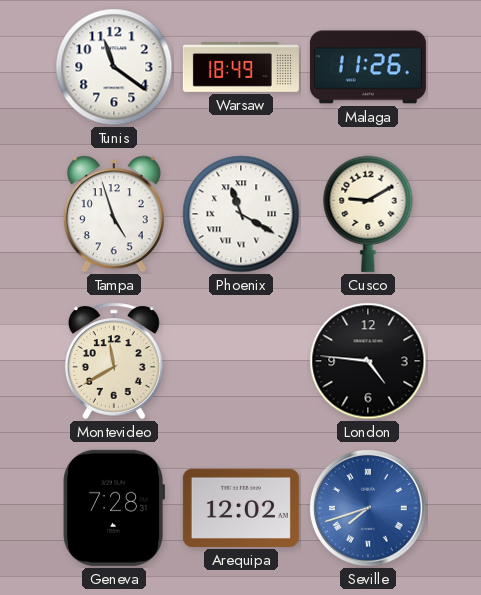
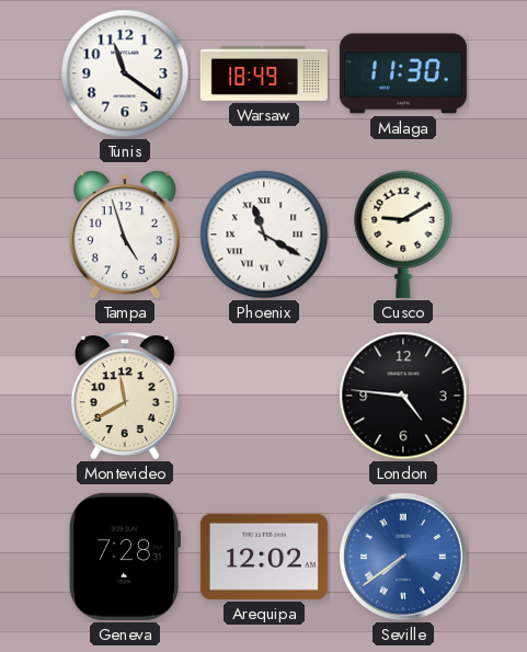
Malaga: 11:26 -> 11:30
Seville: 7:42 -> 7:39
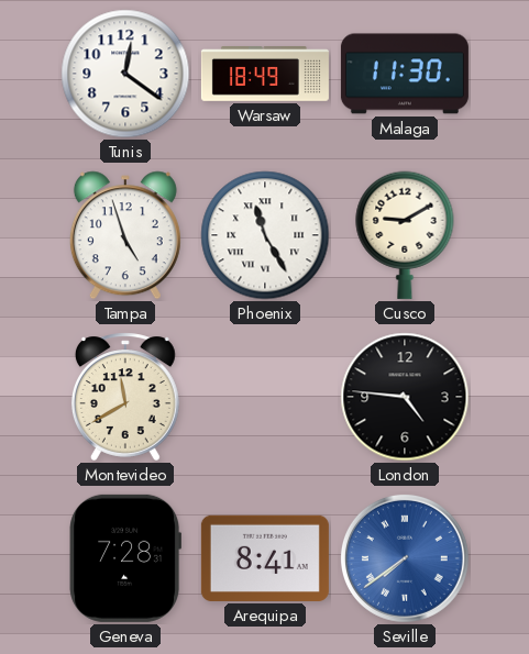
Tunis: 11:21 -> 12:21
Phoenix: 11:20 -> 11:25
Arequipa: 12:02 -> 8:41
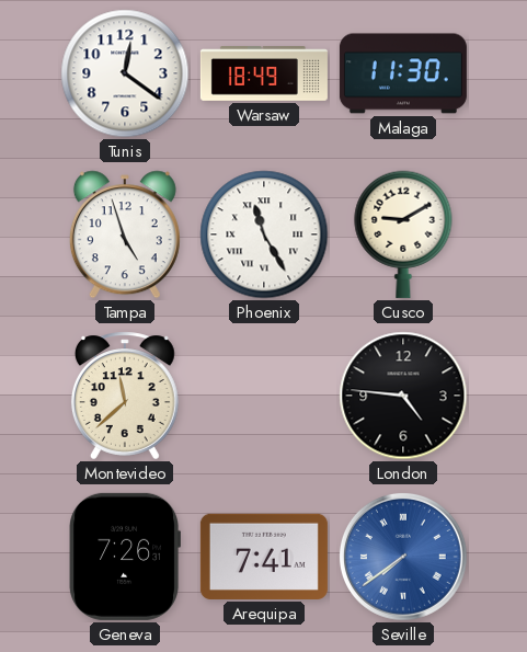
Montevideo: 11:40 -> 11:38
Geneva: 7:28 -> 7:26
Arequipa: 8:41 -> 7:41
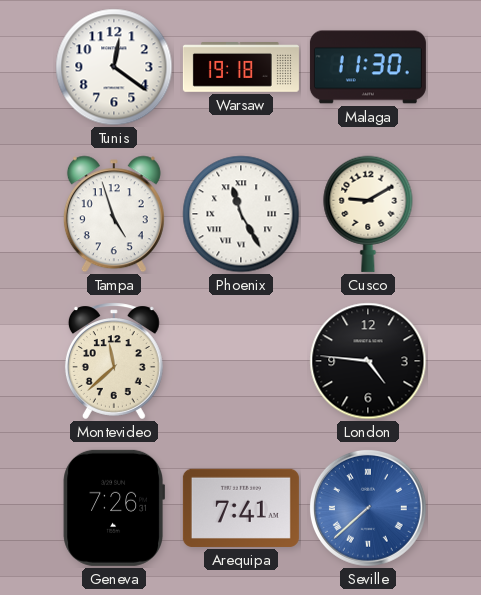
Warsaw: 18:49 -> 19:18
Seville: 7:39 -> 7:38
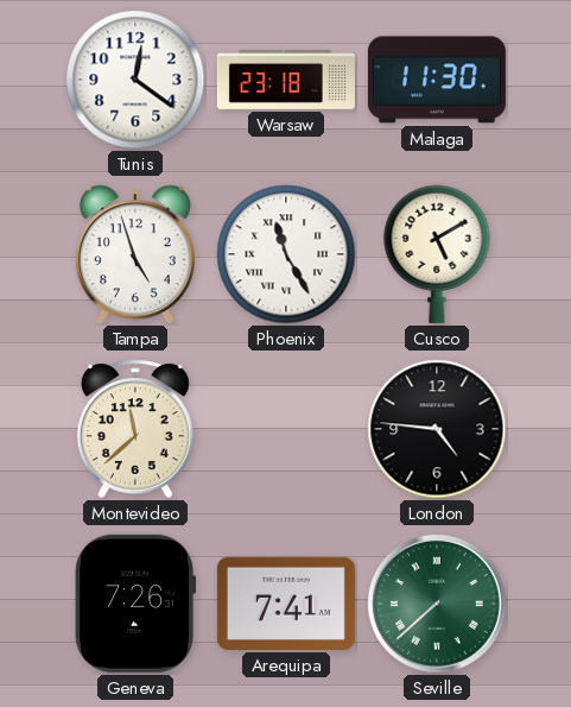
Warsaw: 19:18 -> 23:18
Cusco: 9:10 -> 5:10
Seville dial: blue -> green
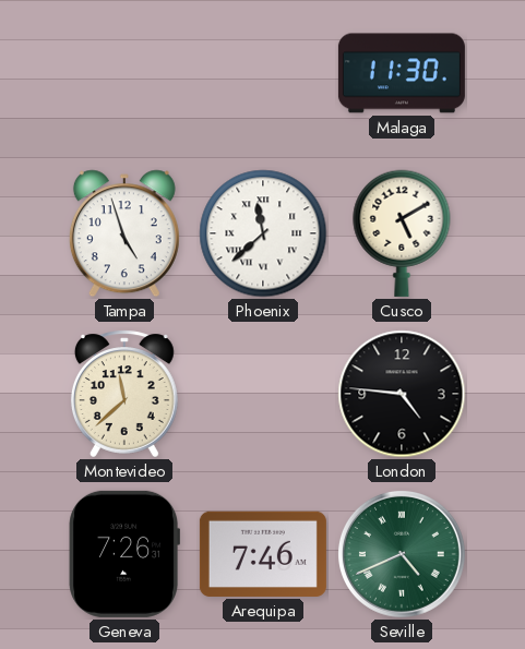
Tunis: 12:21 -> none
Warsaw: 23:18 -> none
Phoenix: 11:25 -> 11:38
Arequipa: 7:41 -> 7:46
Seville: 7:38 -> 4:41
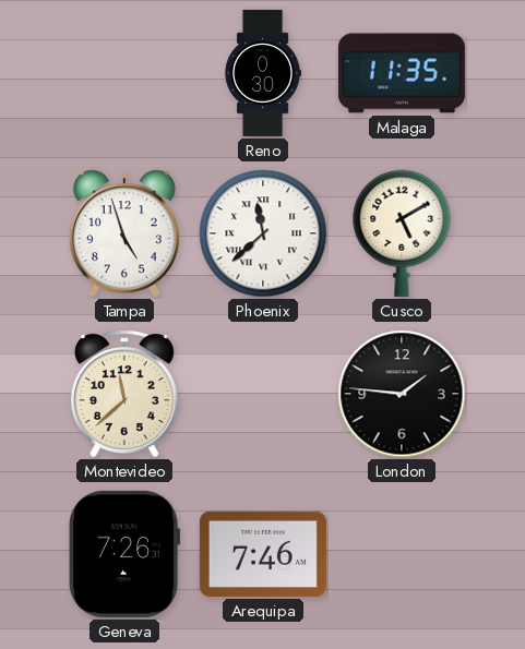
Reno: none -> 0:30
Malaga: 11:30 -> 11:35
London: 4:46 -> 1:46
Seville: 4:41 -> none
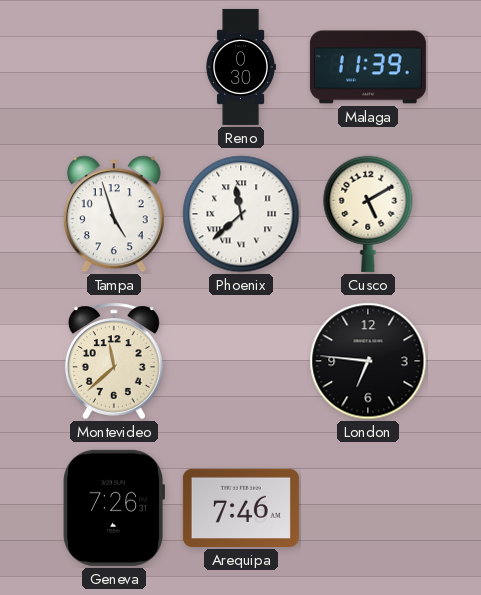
Malaga: 11:35 -> 11:39
London: 1:46 -> 6:46
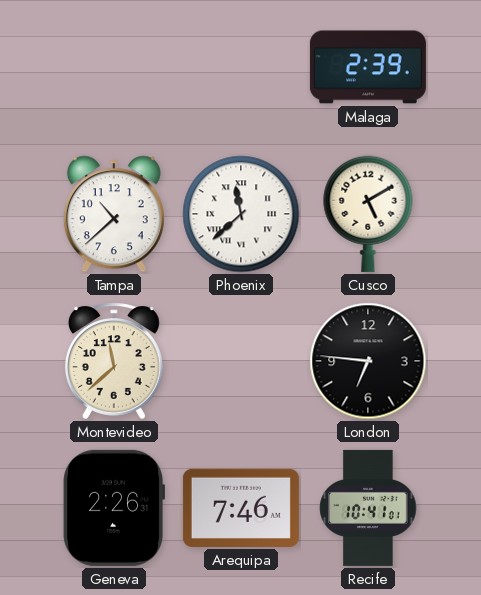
Reno: 0:30 -> none
Malaga: 11:39 -> 2:39
Tampa: 4:57 -> 10:38
Geneva: 7:26 -> 2:26
Recife: none -> 10:41
